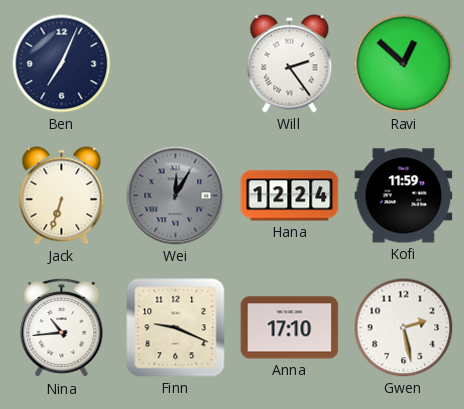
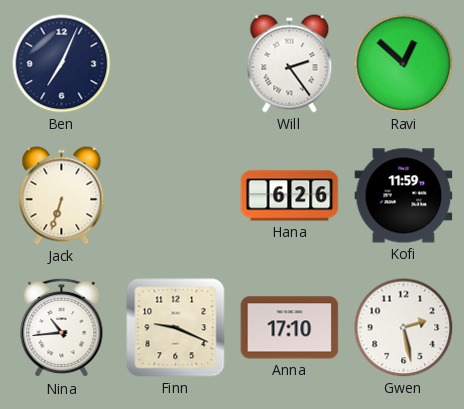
Wei: 12:05 -> none
Hana: 12:24 -> 6:26
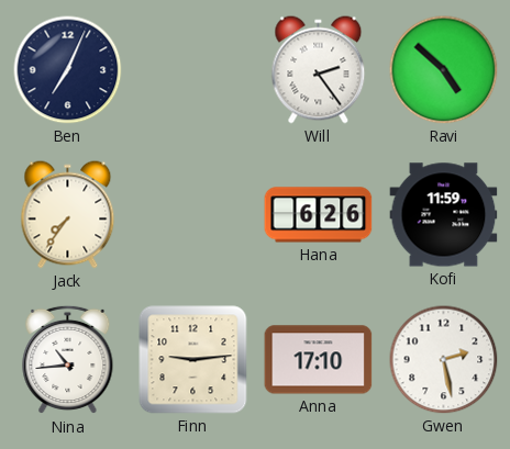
Ravi: 12:52 -> 4:52
Jack: 6:33 -> 7:36
Finn: 9:19 -> 9:14
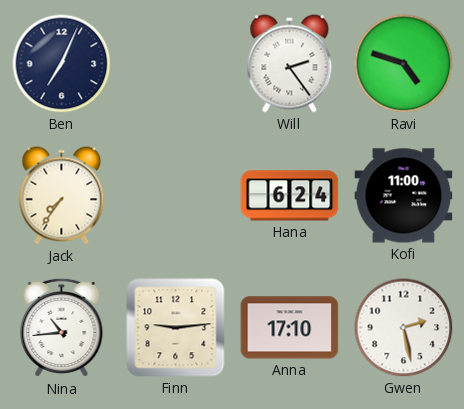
Ravi: 4:52 -> 4:48
Hana: 6:26 -> 6:24
Kofi: 11:59 -> 11:00
